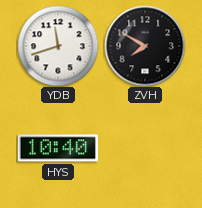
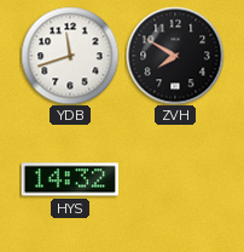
HYS: 10:40 -> 14:32
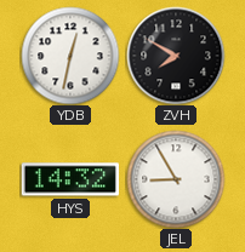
YDB: 11:42 -> 12:32
JEL: none -> 8:55
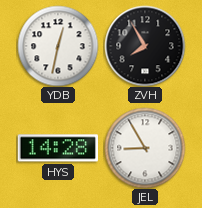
ZVH: 7:50 -> 7:55
HYS: 14:32 -> 14:28
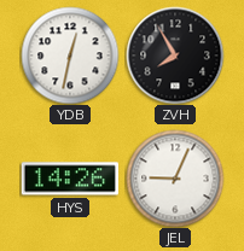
HYS: 14:28 -> 14:26
JEL: 8:55 -> 9:04
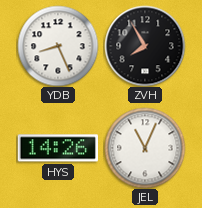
YDB: 12:32 -> 8:26
JEL: 9:04 -> 11:04
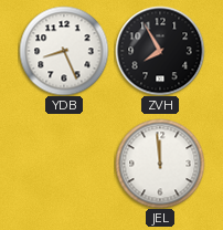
HYS: 14:26 -> none
JEL: 11:04 -> 11:59
